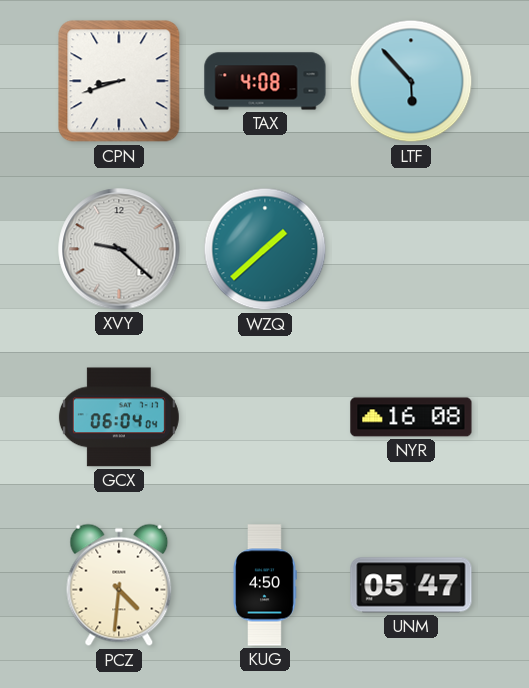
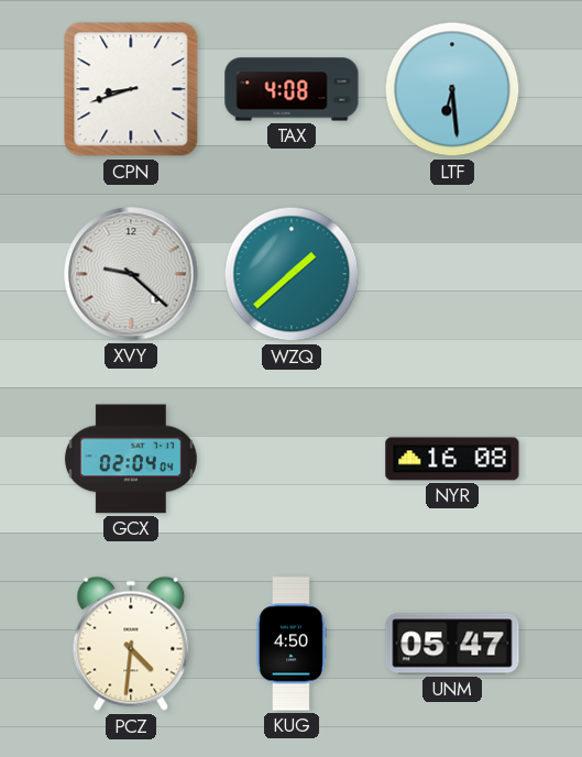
LTF: 5:53 -> 6:29
GCX: 06:04 -> 02:04
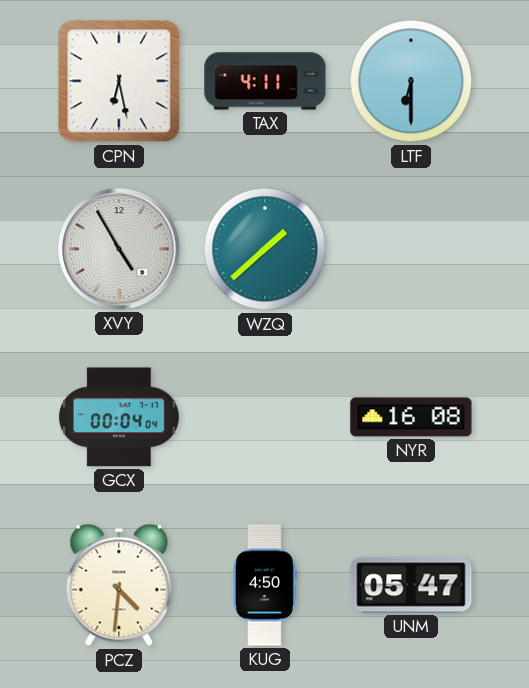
CPN: 8:42 -> 6:28
TAX: 4:08 -> 4:11
LTF: 6:29 -> 6:30
XVY: 9:22 -> 4:55
GCX: 02:04 -> 00:04
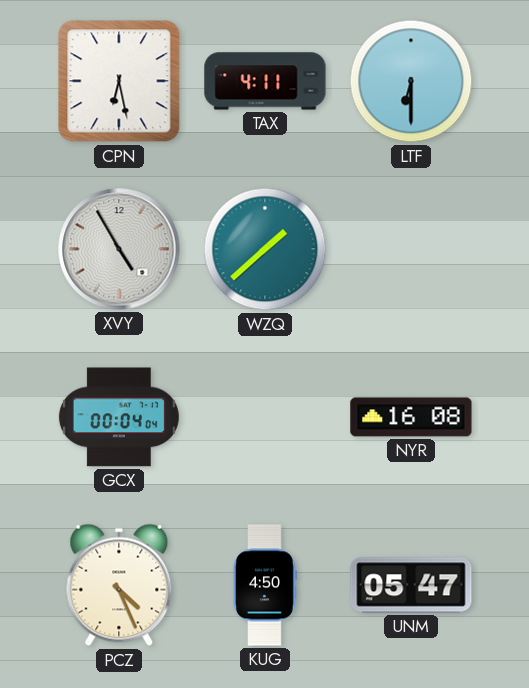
PCZ: 4:31 -> 4:26
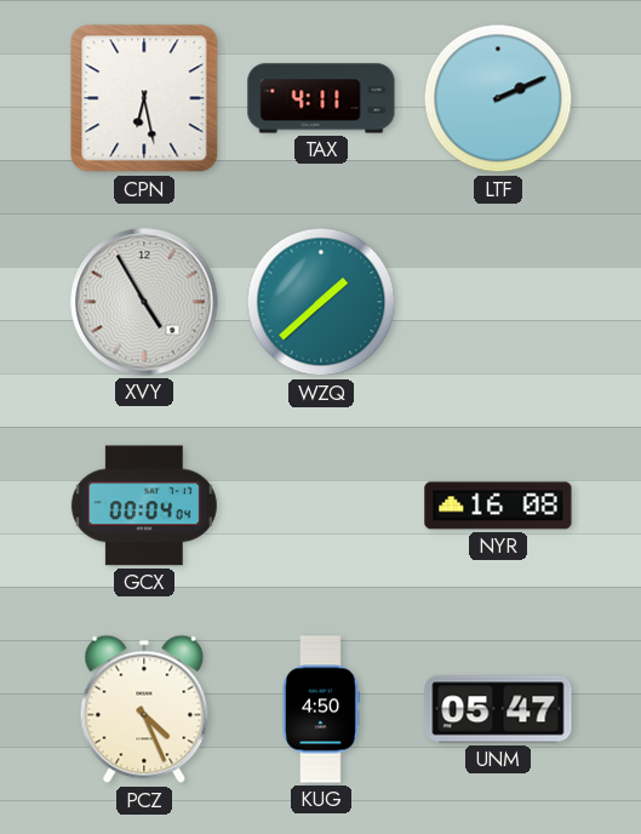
LTF: 6:30 -> 2:11
